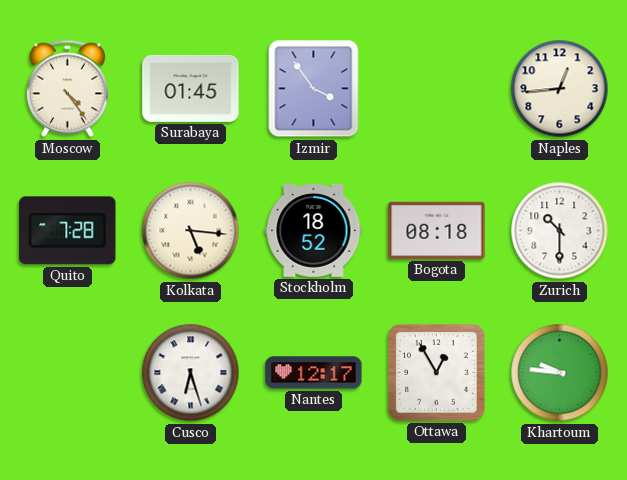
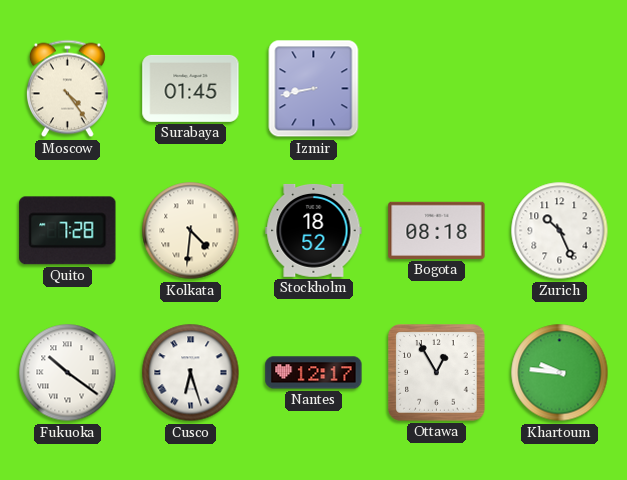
Izmir: 3:54 -> 8:43
Naples: 12:44 -> none
Kolkata: 5:16 -> 4:31
Zurich: 10:30 -> 10:26
Fukuoka: none -> 10:21
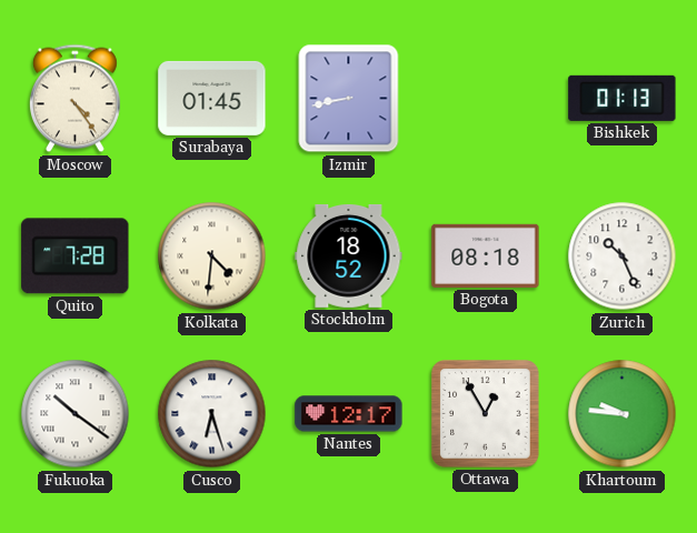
Bishkek: none -> 01:13
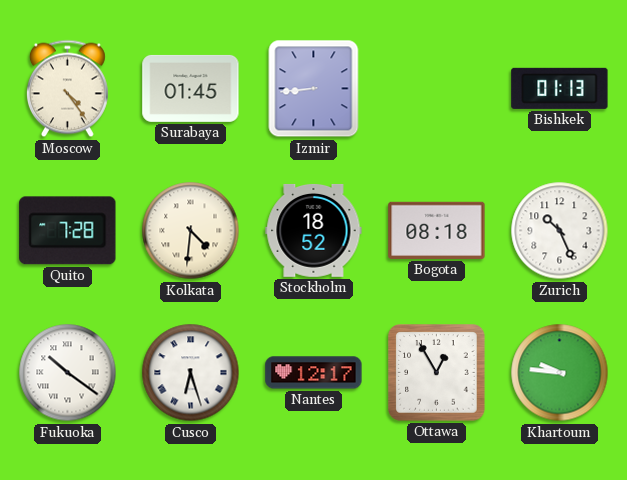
Izmir: 8:43 -> 8:44
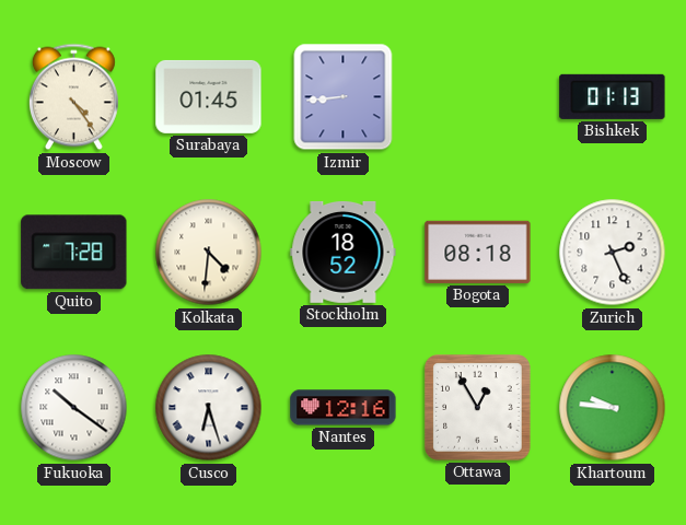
Zurich: 10:26 -> 2:26
Nantes: 12:17 -> 12:16
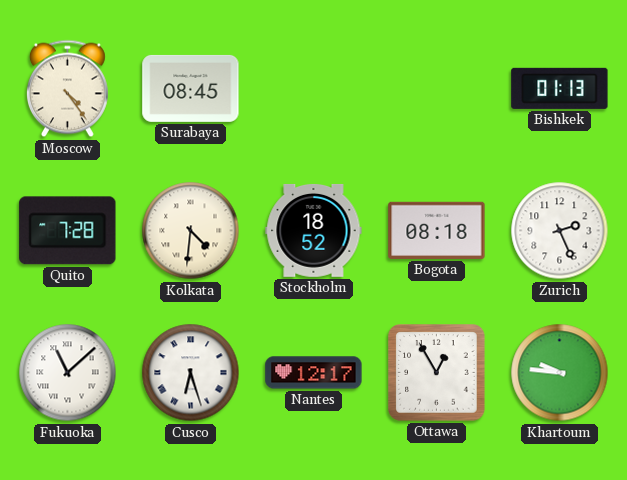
Surabaya: 01:45 -> 08:45
Izmir: 8:44 -> none
Fukuoka: 10:21 -> 11:08
Nantes: 12:16 -> 12:17
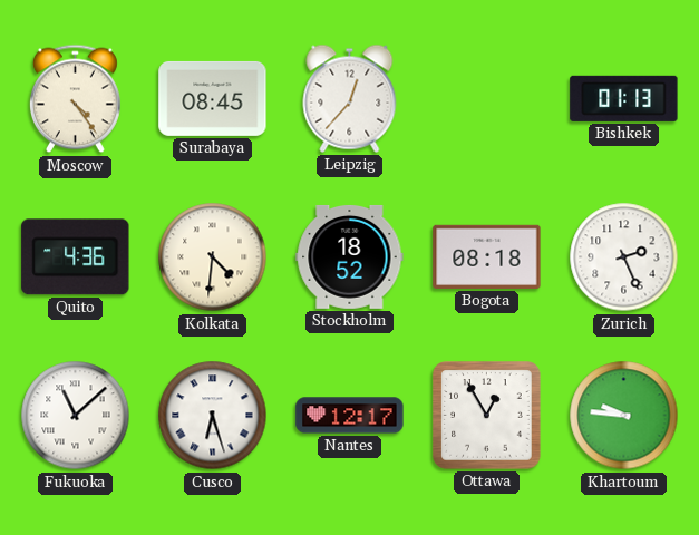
Leipzig: none -> 12:37
Quito: 7:28 -> 4:36
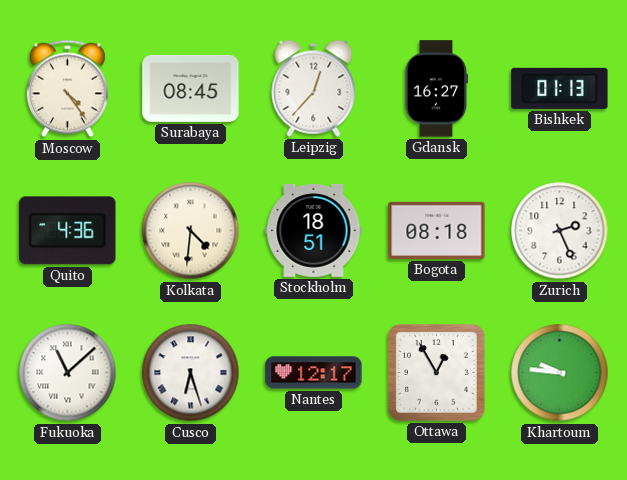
Gdansk: none -> 16:27
Stockholm: 18:52 -> 18:51
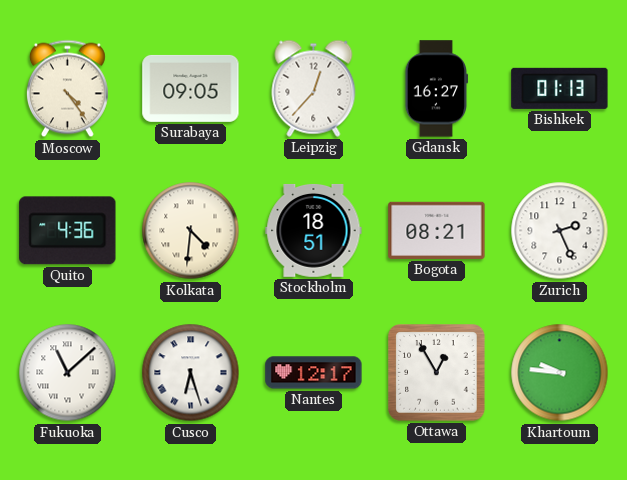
Surabaya: 08:45 -> 09:05
Bogota: 08:18 -> 08:21
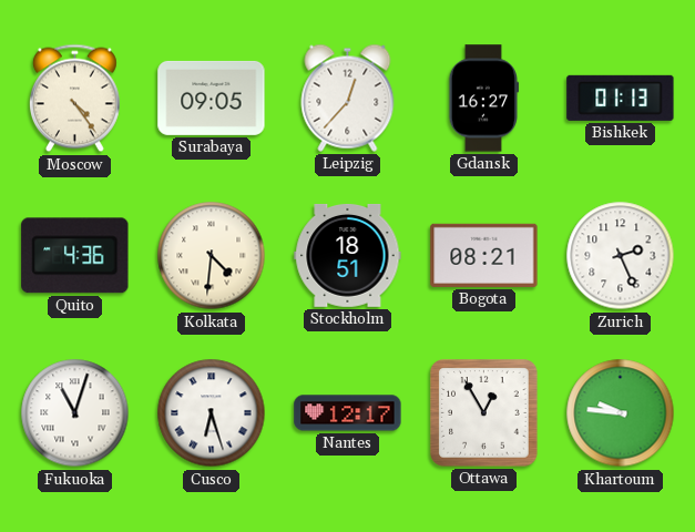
Fukuoka: 11:08 -> 11:03
